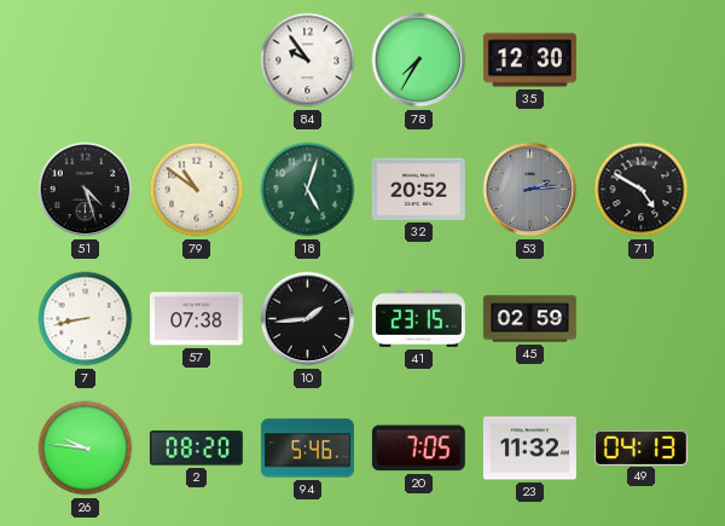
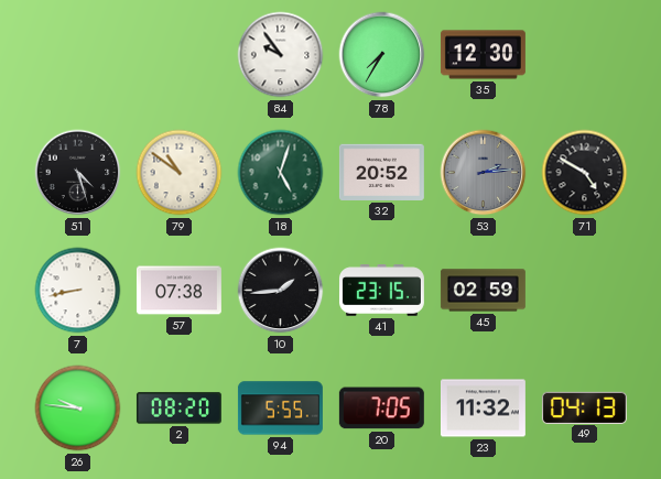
94: 5:46 -> 5:55
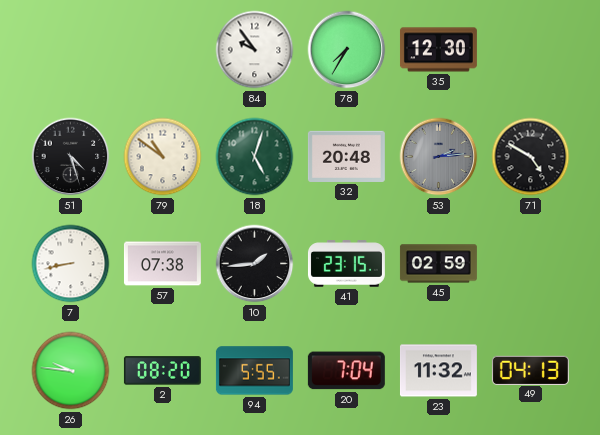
32: 20:52 -> 20:48
20: 7:05 -> 7:04
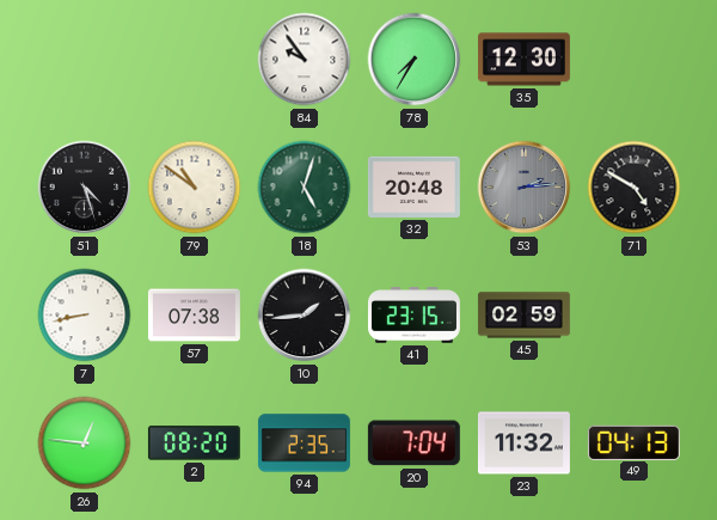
26: 9:46 -> 12:46
94: 5:55 -> 2:35
